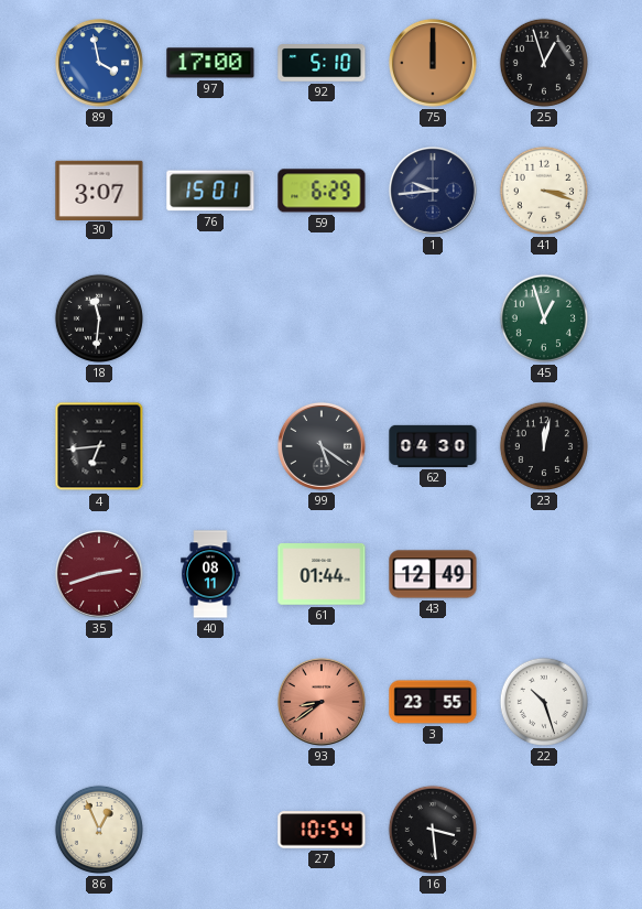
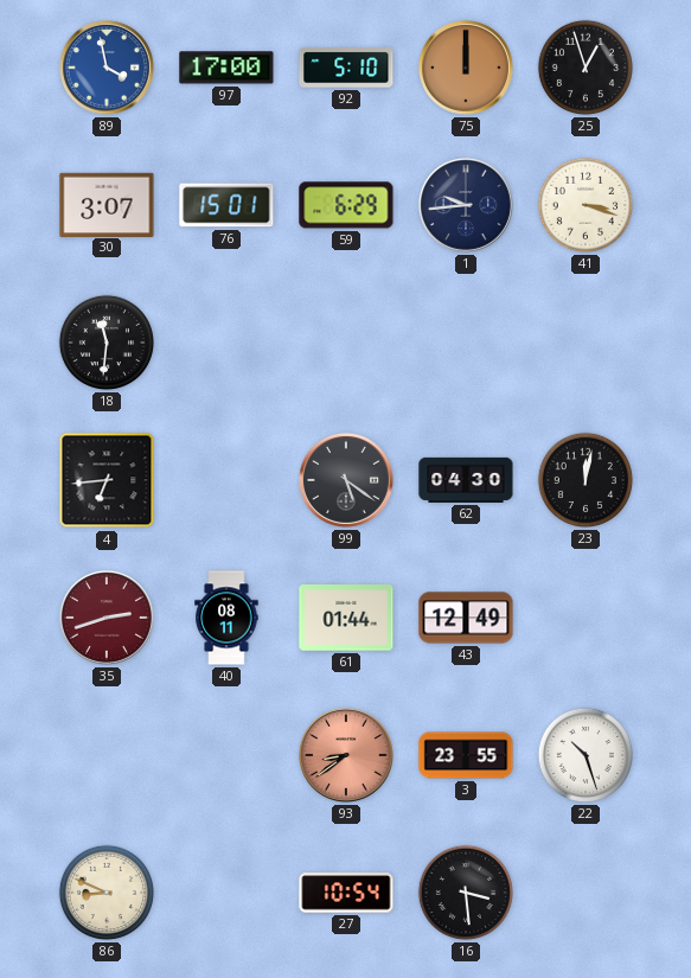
45: 12:57 -> none
86: 12:56 -> 8:49
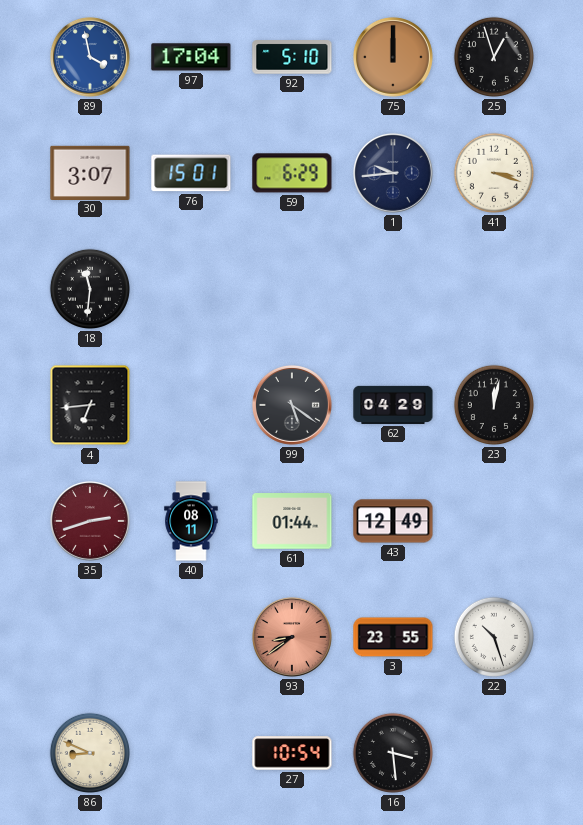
97: 17:00 -> 17:04
62: 04:30 -> 04:29
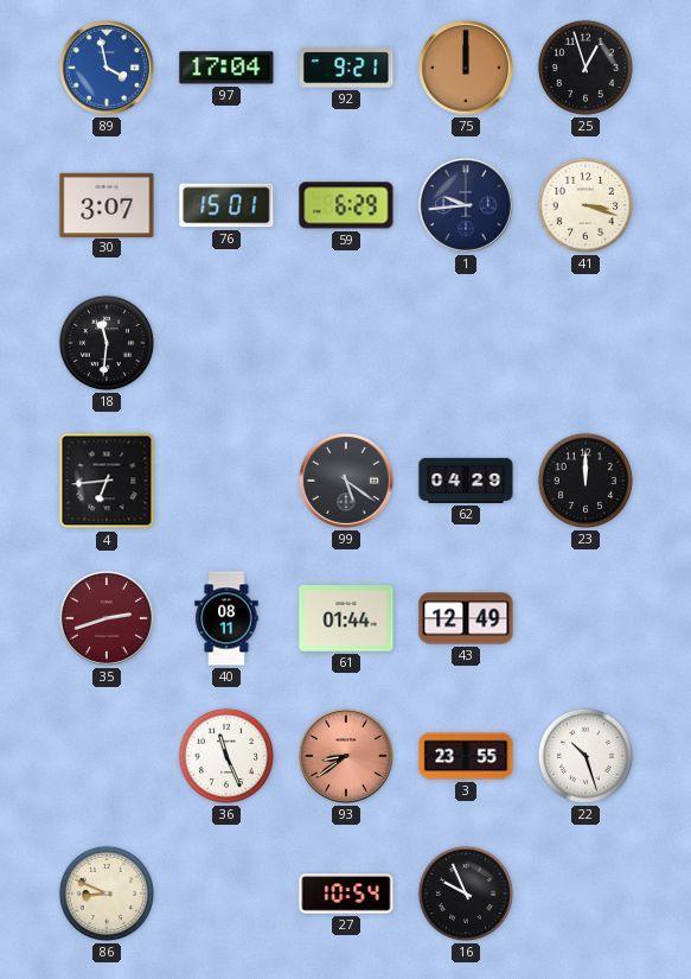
92: 5:10 -> 9:21
23: 12:02 -> 12:00
36: none -> 11:26
16: 3:29 -> 9:56
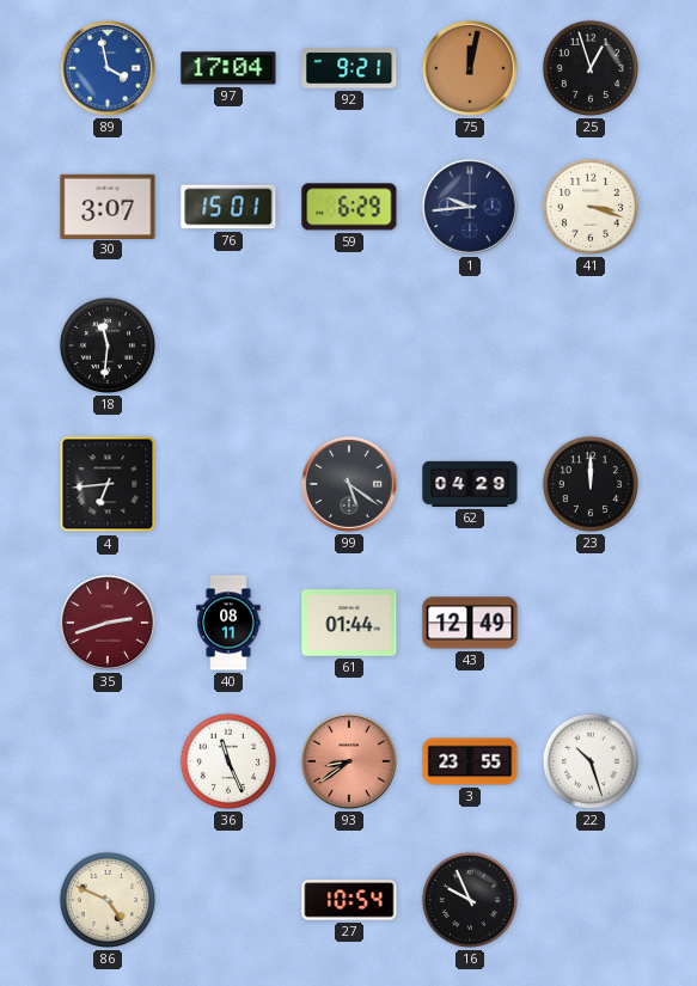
75: 12:00 -> 12:02
86: 8:49 -> 4:49
